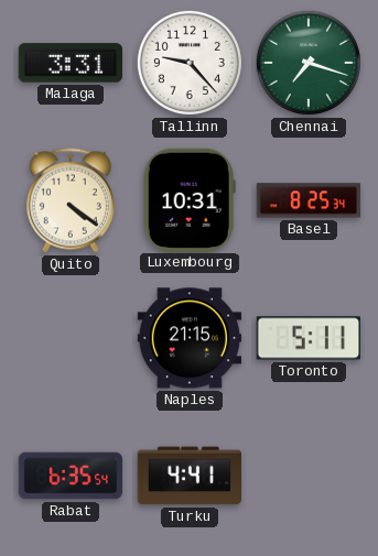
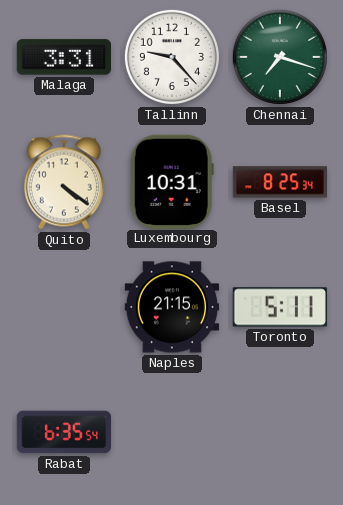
Turku: 4:41 -> none
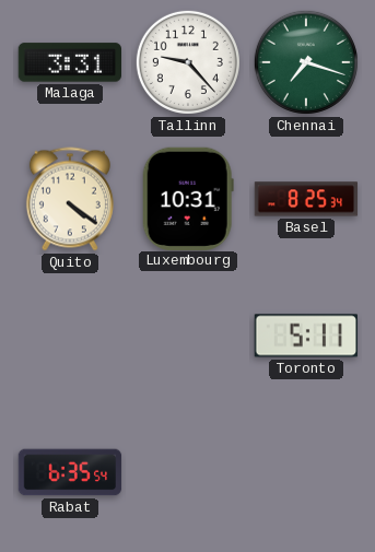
Naples: 21:15 -> none
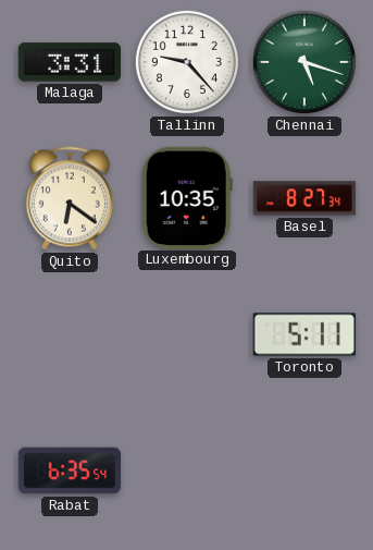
Chennai: 7:18 -> 5:18
Quito: 4:21 -> 6:21
Luxembourg: 10:31 -> 10:35
Basel: 8:25 -> 8:27
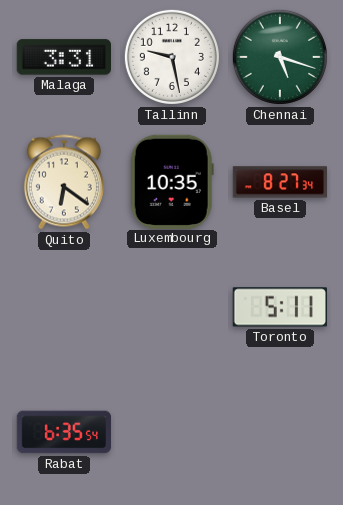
Tallinn: 9:23 -> 9:28
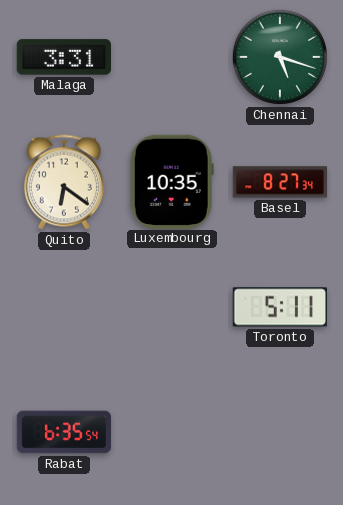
Tallinn: 9:28 -> none
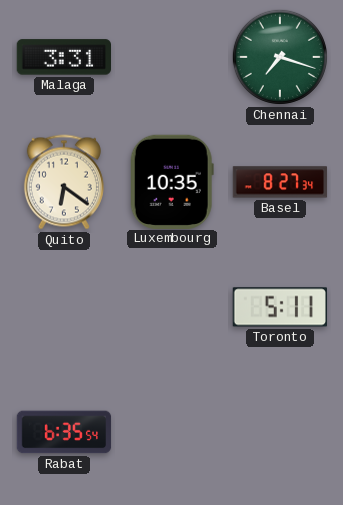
Chennai: 5:18 -> 7:18
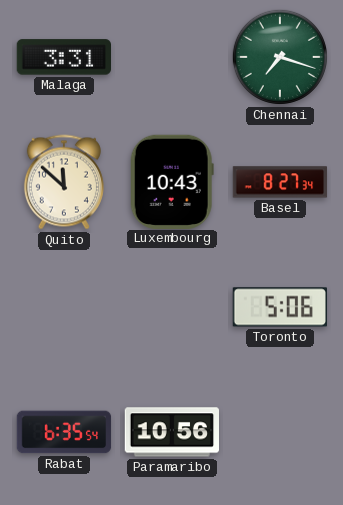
Quito: 6:21 -> 11:52
Luxembourg: 10:35 -> 10:43
Toronto: 5:11 -> 5:06
Paramaribo: none -> 10:56
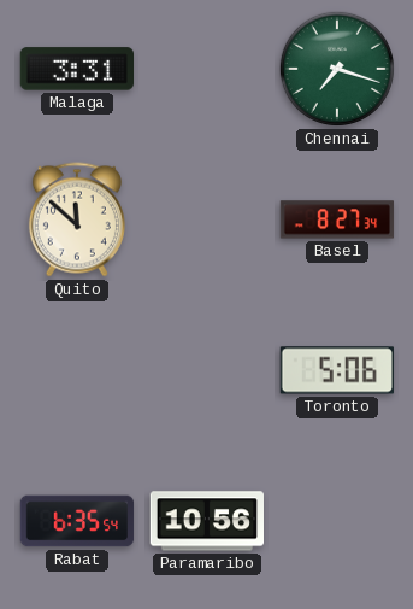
Luxembourg: 10:43 -> none
